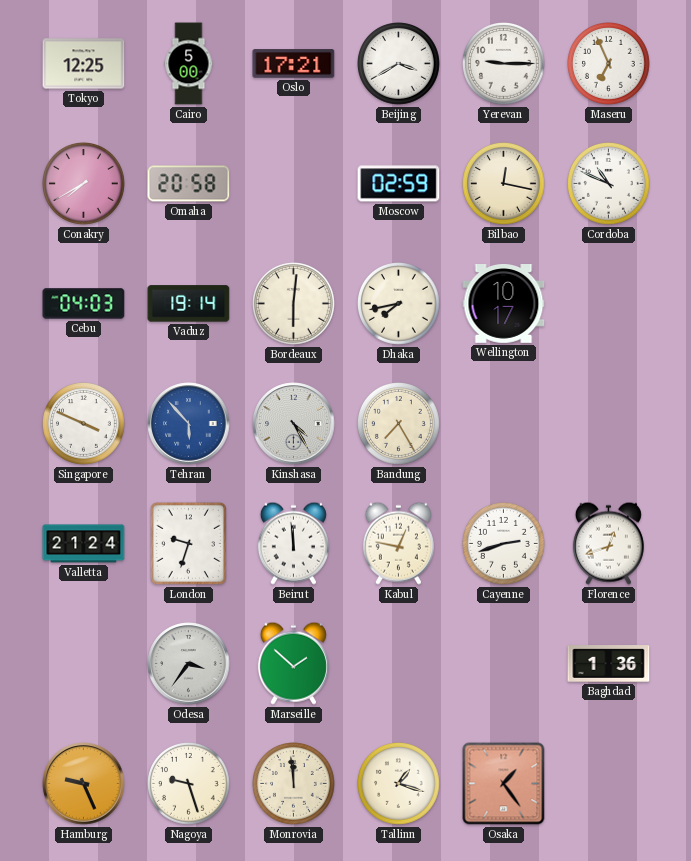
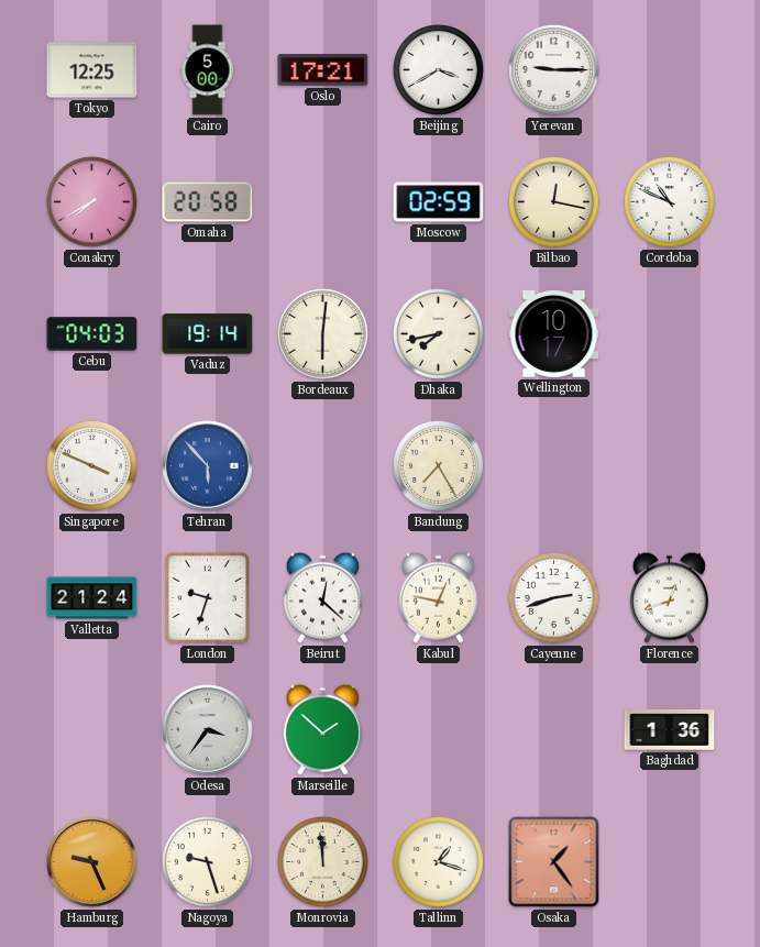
Maseru: 6:56 -> none
Kinshasa: 4:25 -> none
Beirut: 11:59 -> 12:22
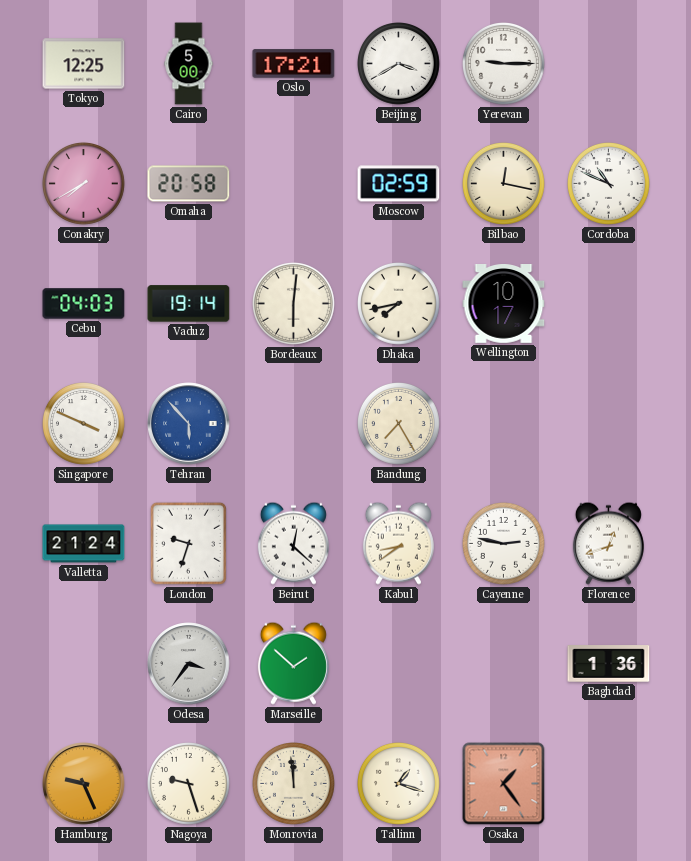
Kabul: 12:47 -> 8:39
Cayenne: 2:42 -> 2:47
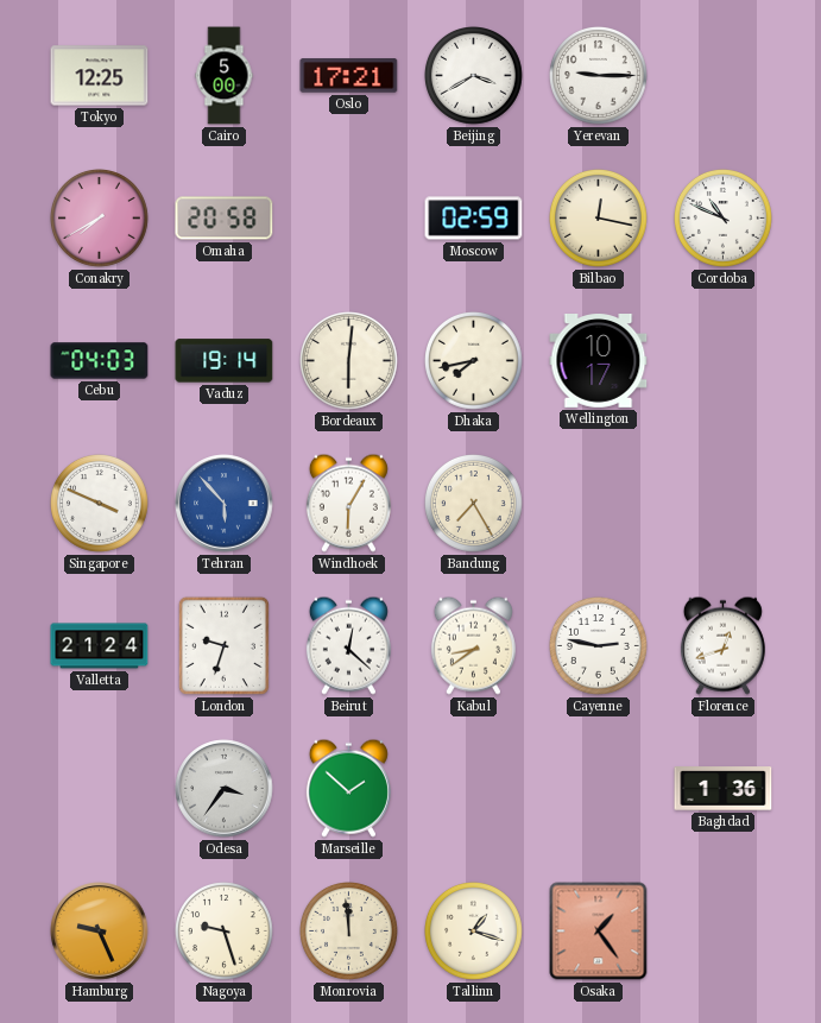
Windhoek: none -> 6:05
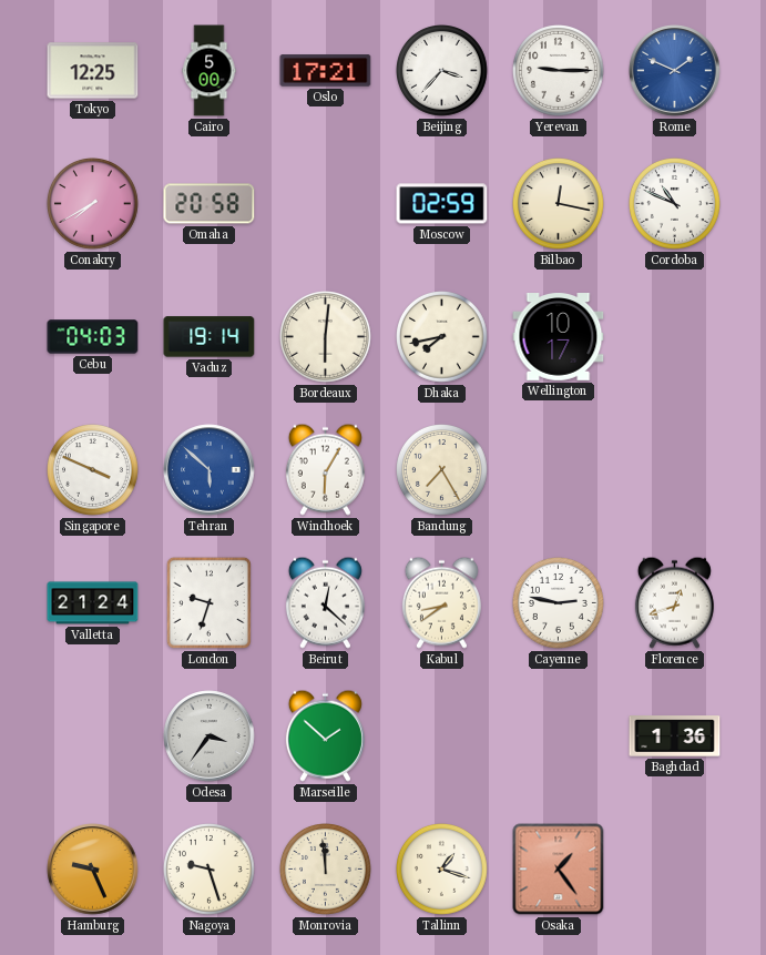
Beijing: 3:40 -> 3:37
Rome: none -> 1:49
Tehran: 5:53 -> 5:52
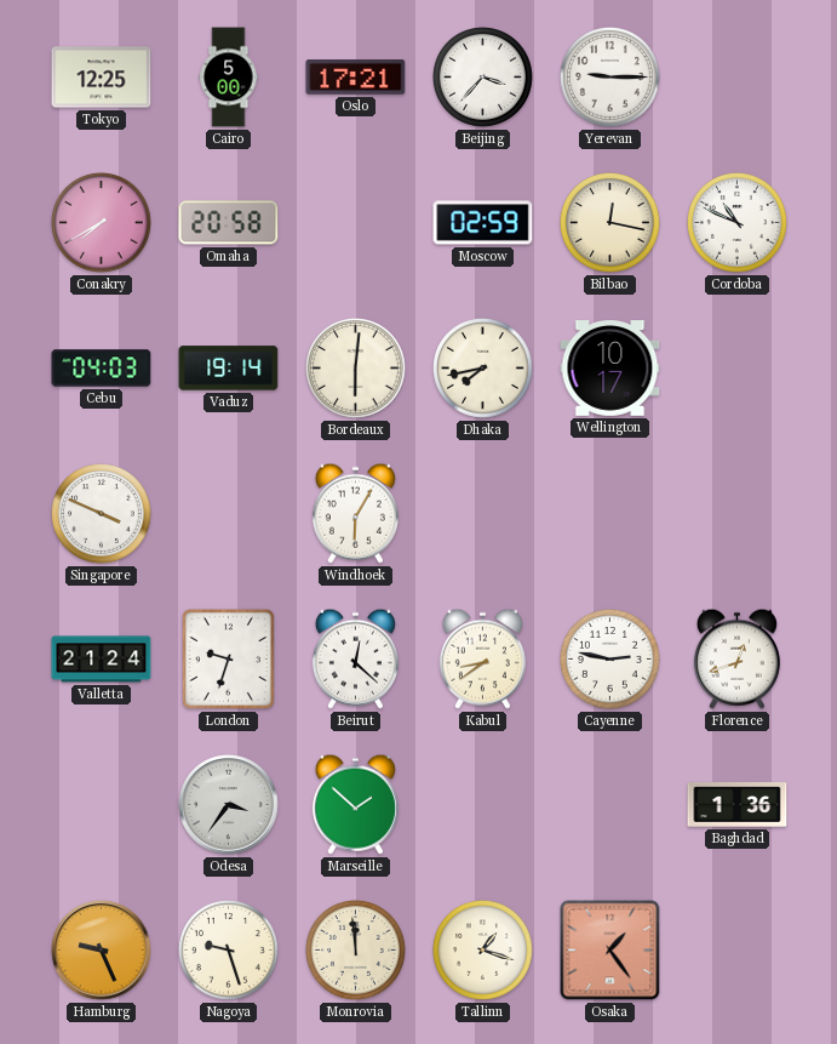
Rome: 1:49 -> none
Tehran: 5:52 -> none
Bandung: 7:25 -> none
